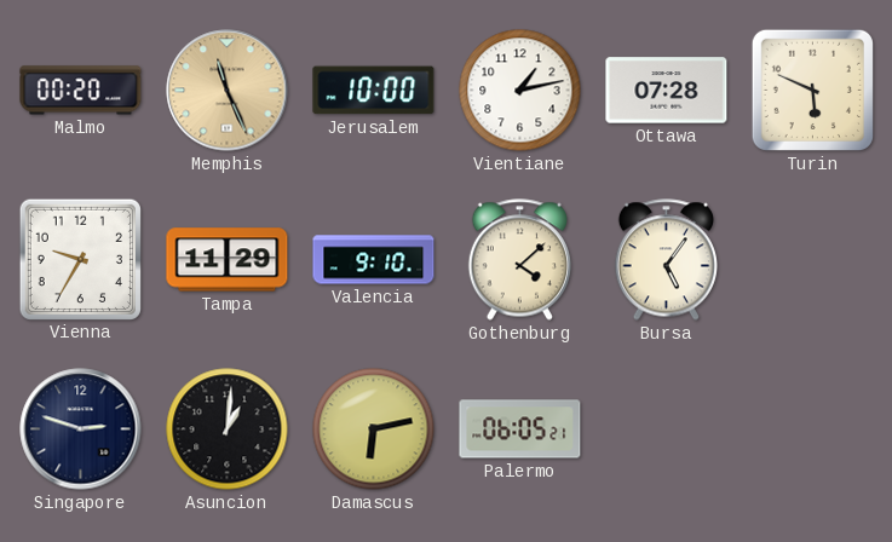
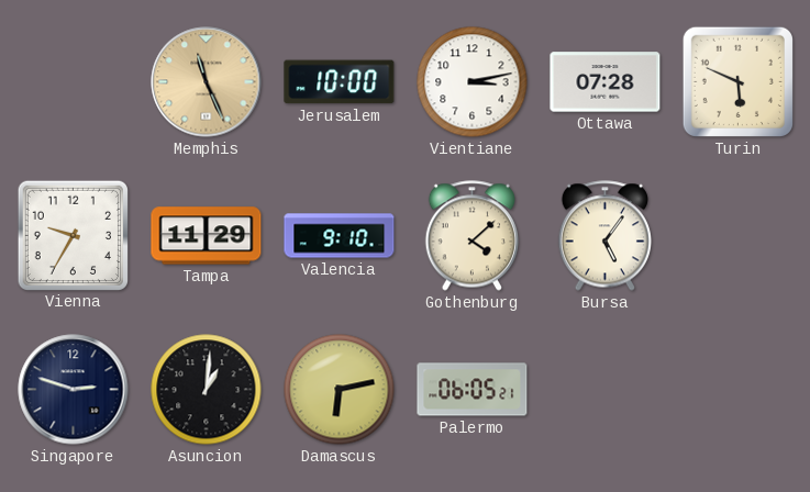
Malmo: 00:20 -> none
Vientiane: 1:13 -> 3:13
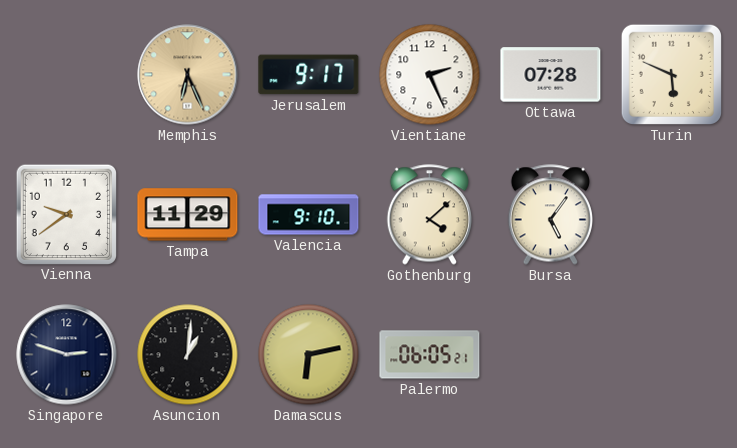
Memphis: 11:26 -> 6:26
Jerusalem: 10:00 -> 9:17
Vientiane: 3:13 -> 2:26
Vienna: 9:35 -> 9:39
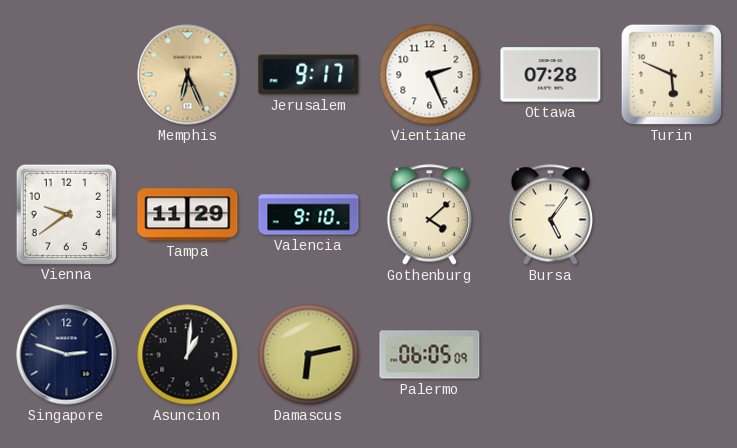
Palermo: 06:05:21 -> 06:05:09
